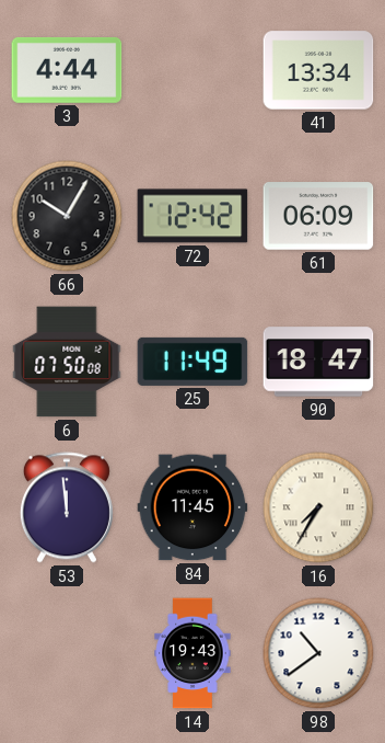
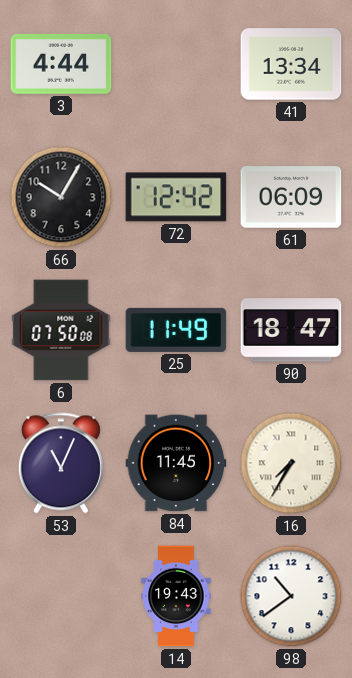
53: 11:59 -> 11:04
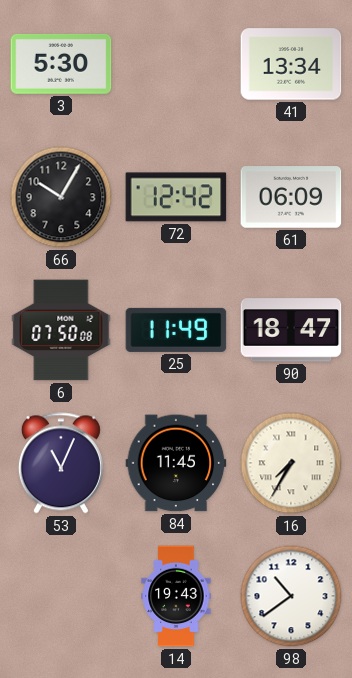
3: 4:44 -> 5:30
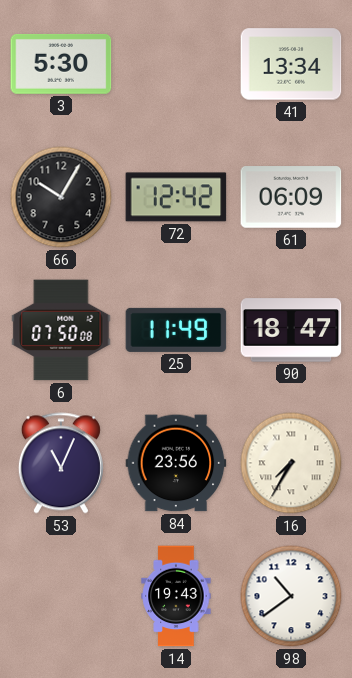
84: 11:45 -> 23:56
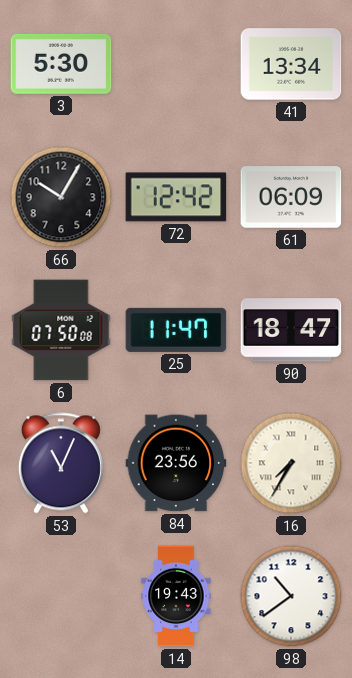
25: 11:49 -> 11:47
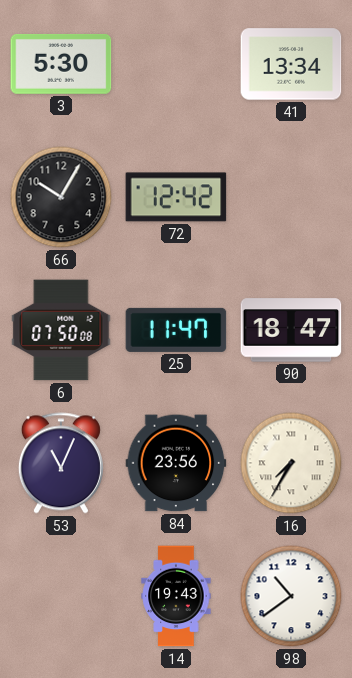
61: 06:09 -> none
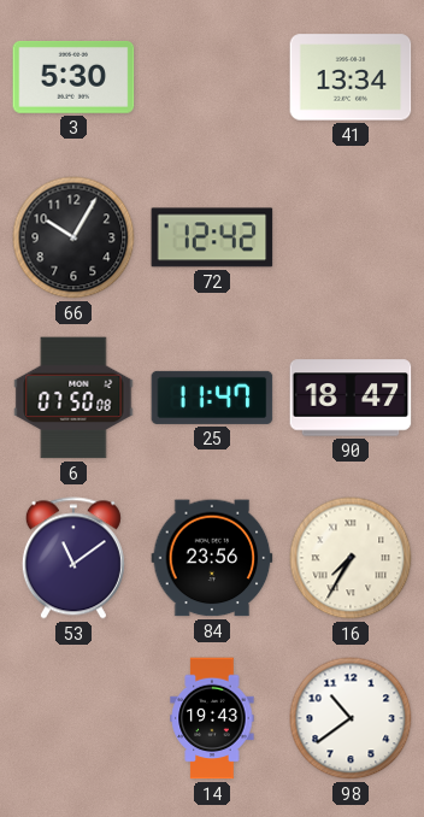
53: 11:04 -> 11:09
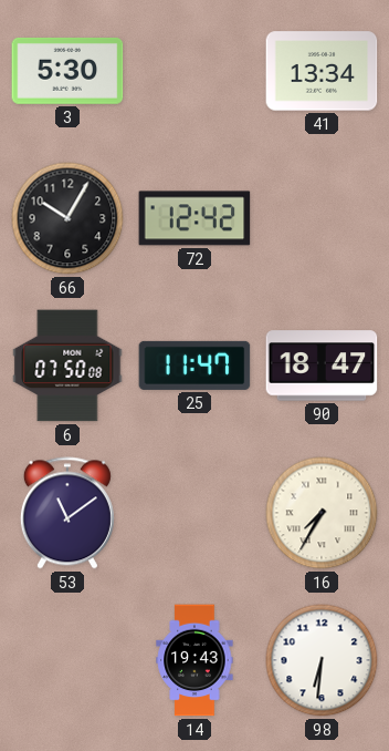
84: 23:56 -> none
98: 10:39 -> 6:31
